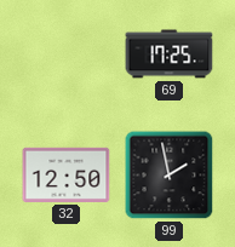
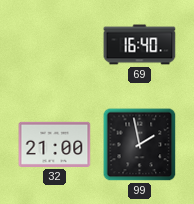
69: 17:25 -> 16:40
32: 12:50 -> 21:00
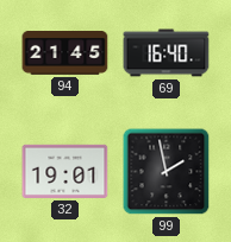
94: none -> 21:45
32: 21:00 -> 19:01
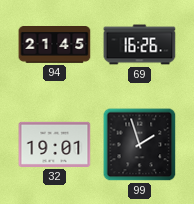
69: 16:40 -> 16:26
99: 1:58 -> 1:57
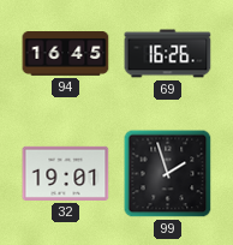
94: 21:45 -> 16:45
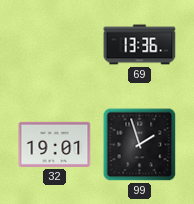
94: 16:45 -> none
69: 16:26 -> 13:36
